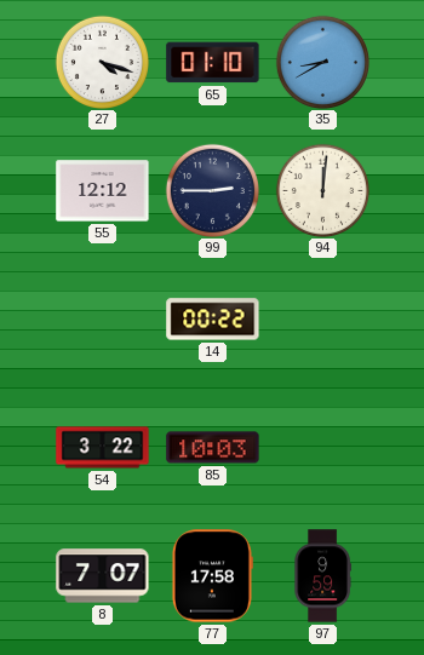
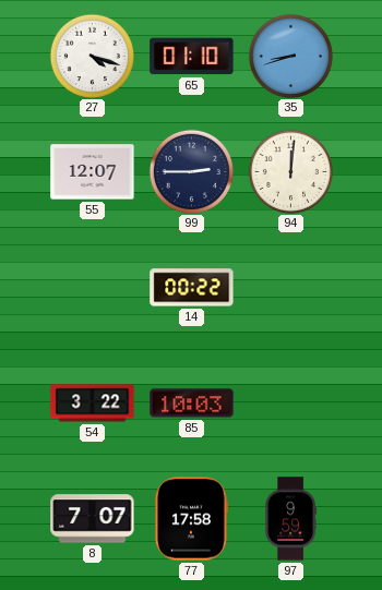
35: 8:40 -> 8:42
55: 12:12 -> 12:07
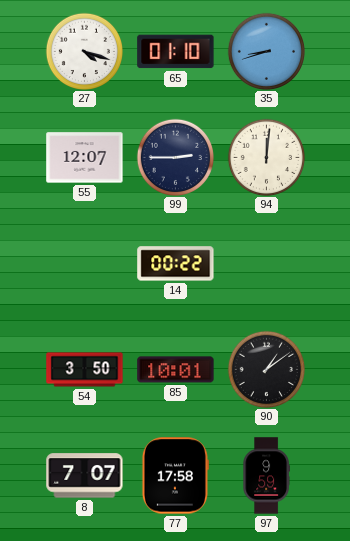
54: 3:22 -> 3:50
85: 10:03 -> 10:01
90: none -> 1:09
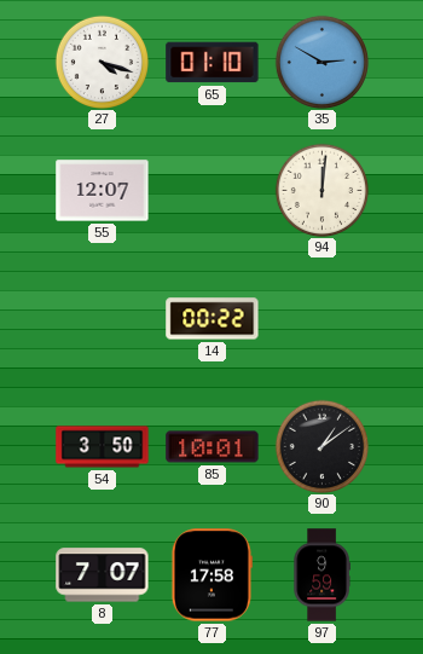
35: 8:42 -> 2:50
99: 2:45 -> none
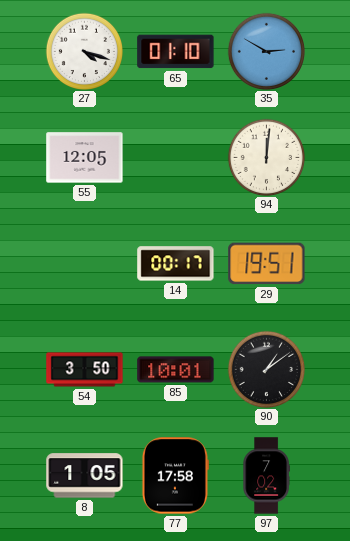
55: 12:07 -> 12:05
14: 00:22 -> 00:17
29: none -> 19:51
8: 7:07 -> 1:05
97: 9:59 -> 7:02
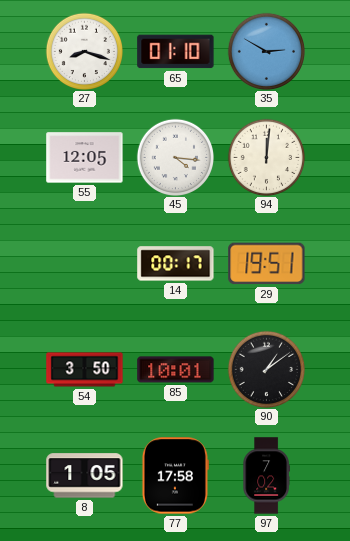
27: 4:18 -> 8:18
45: none -> 4:16
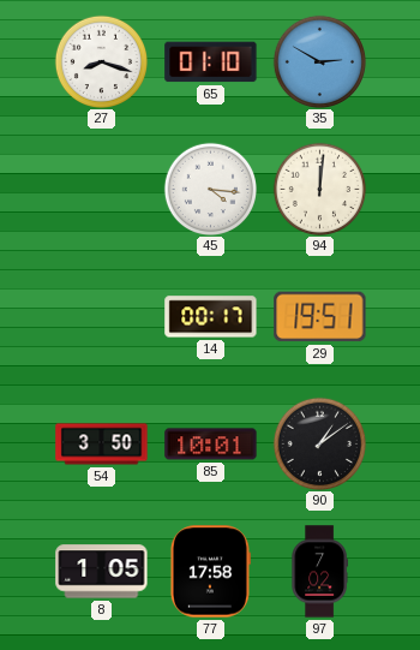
55: 12:05 -> none
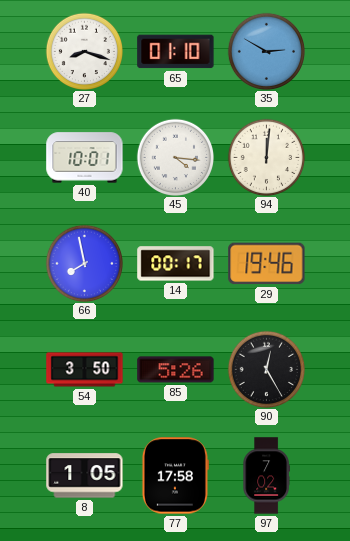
40: none -> 10:01
66: none -> 7:58
29: 19:51 -> 19:46
85: 10:01 -> 5:26
90: 1:09 -> 12:25
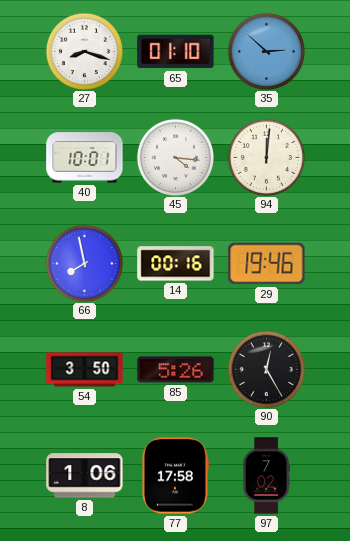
35: 2:50 -> 2:52
14: 00:17 -> 00:16
8: 1:05 -> 1:06
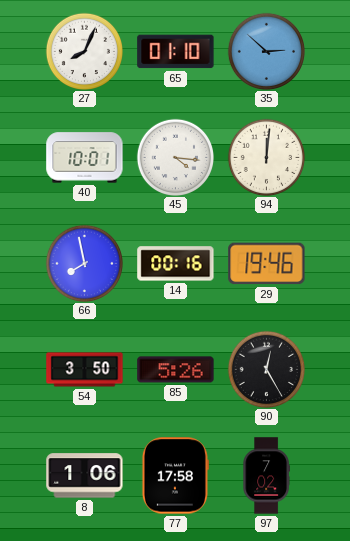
27: 8:18 -> 8:04
